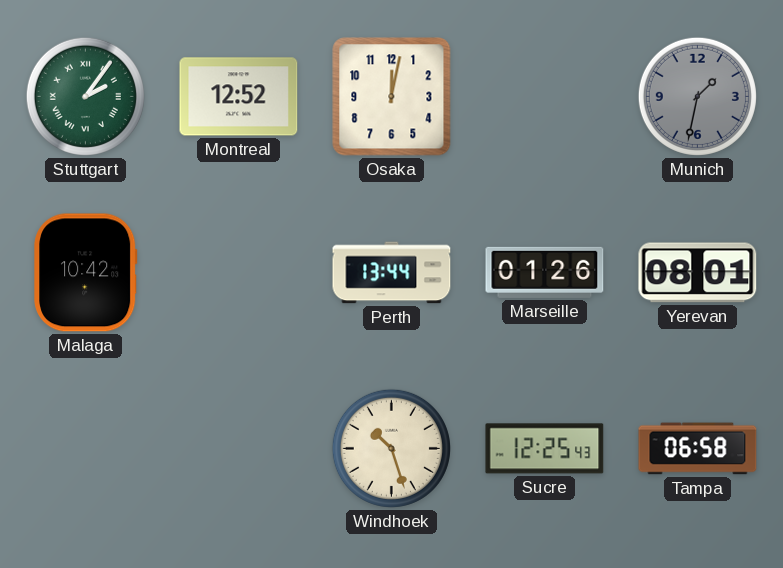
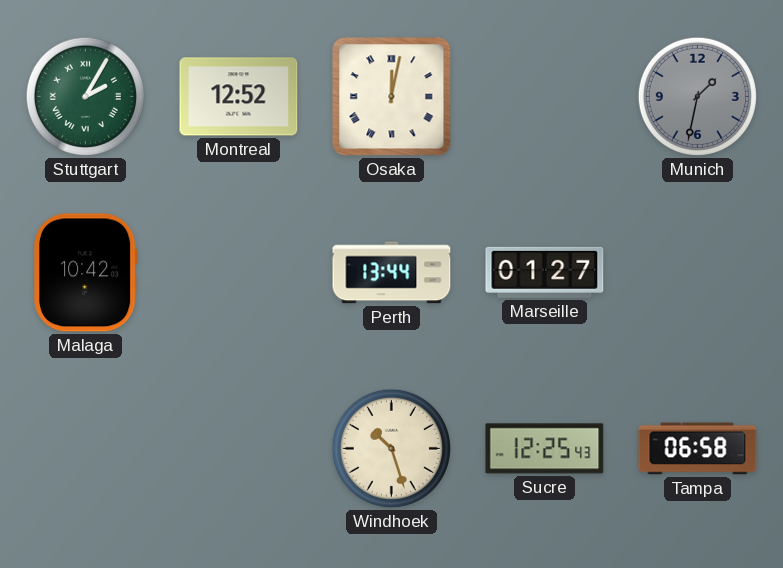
Stuttgart: 2:06 -> 2:05
Osaka numerals: Arabic -> Roman
Marseille: 01:26 -> 01:27
Yerevan: 08:01 -> none
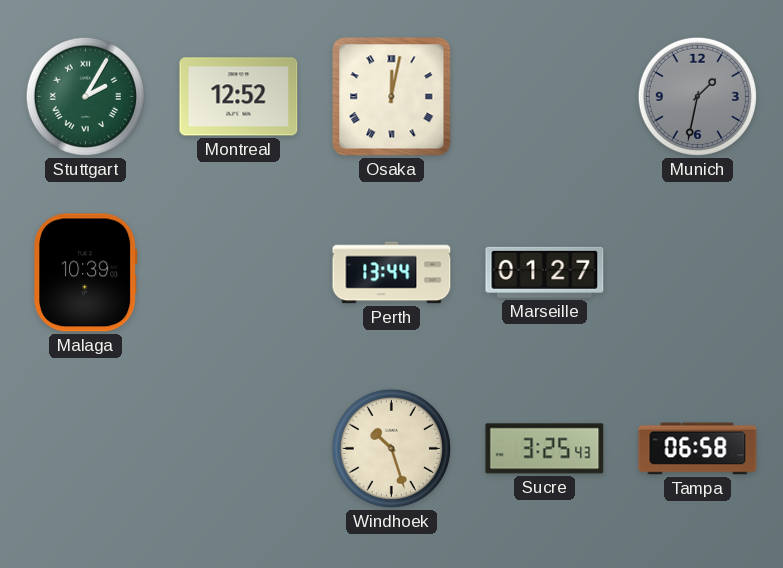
Malaga: 10:42 -> 10:39
Sucre: 12:25 -> 3:25
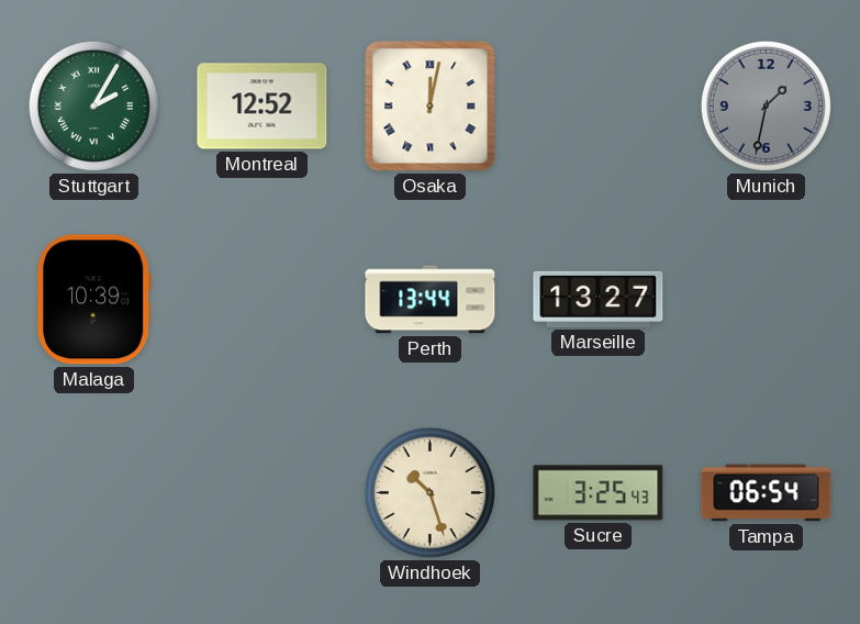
Marseille: 01:27 -> 13:27
Tampa: 06:58 -> 06:54
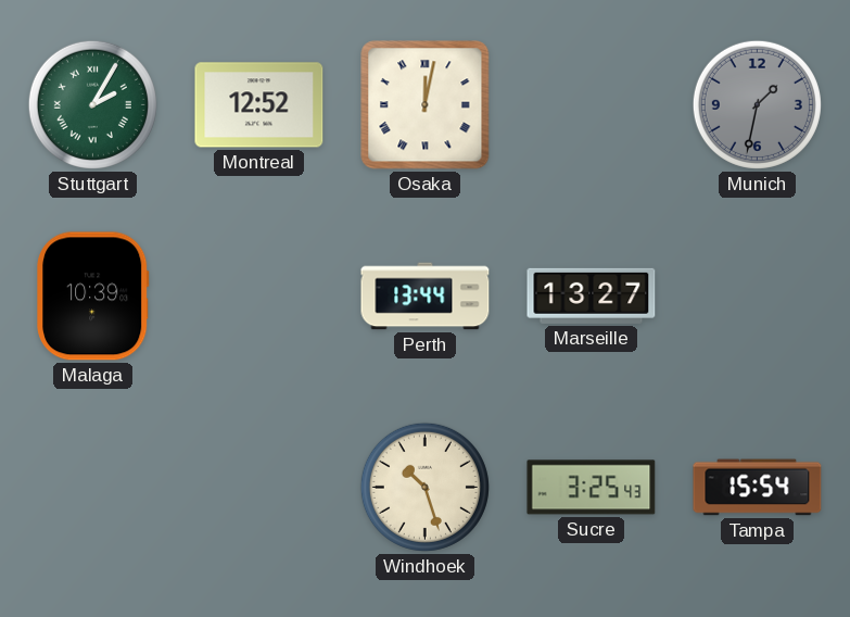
Tampa: 06:54 -> 15:54
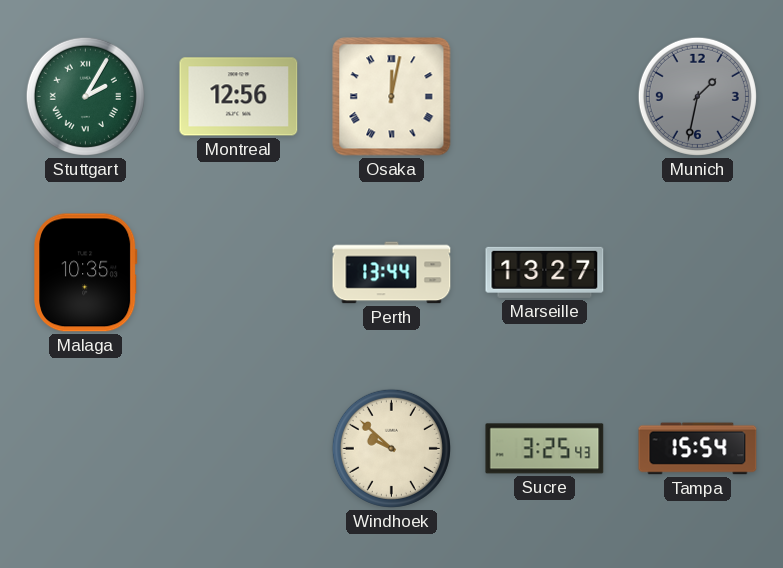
Montreal: 12:52 -> 12:56
Malaga: 10:39 -> 10:35
Windhoek: 10:27 -> 9:52
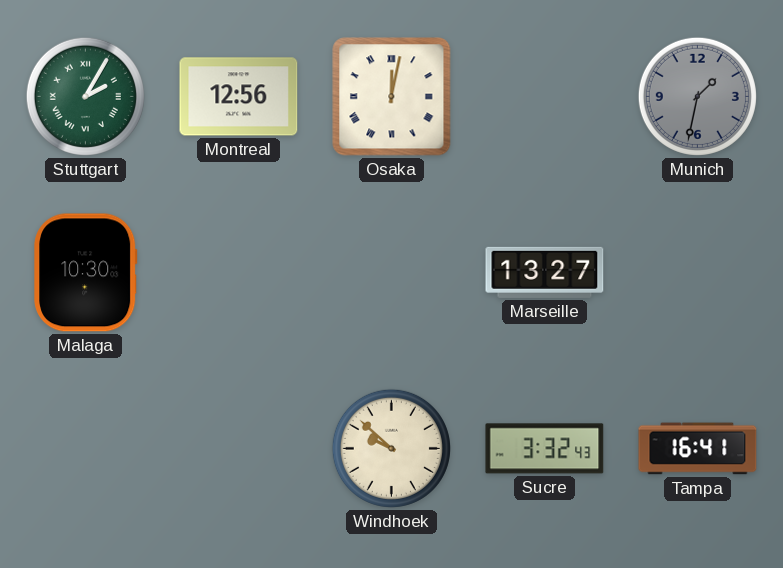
Malaga: 10:35 -> 10:30
Perth: 13:44 -> none
Sucre: 3:25 -> 3:32
Tampa: 15:54 -> 16:41
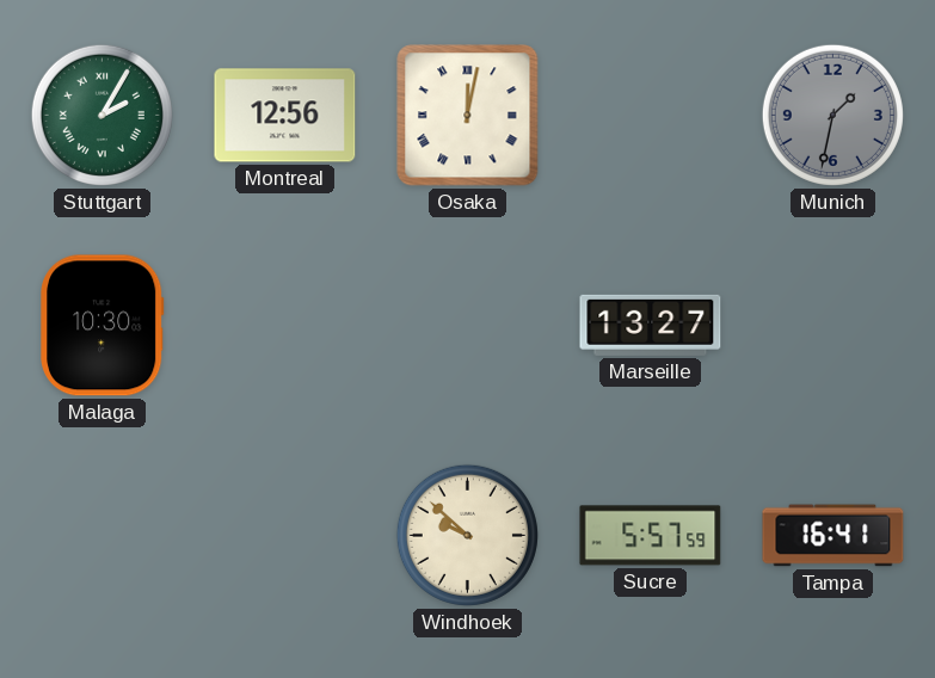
Sucre: 3:32 -> 5:57
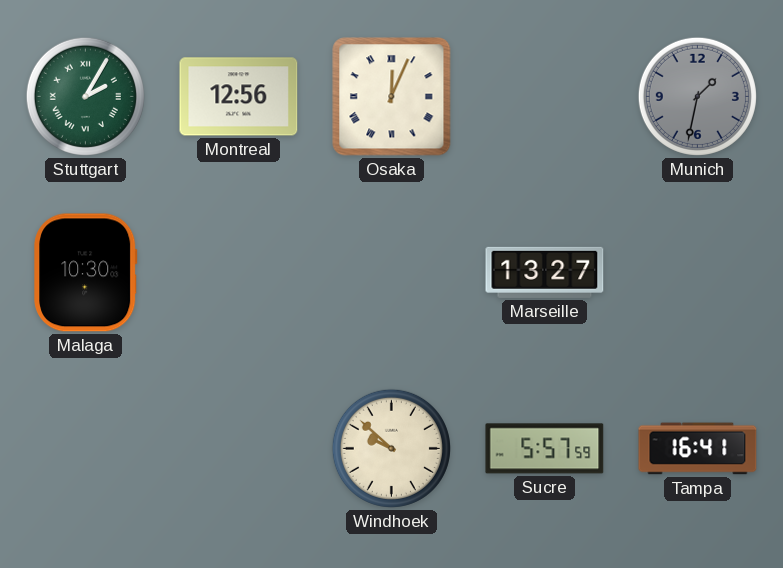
Osaka: 12:02 -> 12:04
